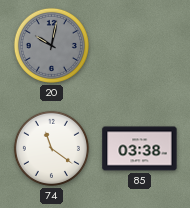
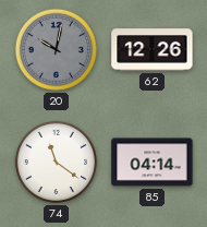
62: none -> 12:26
85: 03:38 -> 04:14
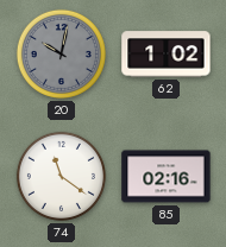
62: 12:26 -> 1:02
85: 04:14 -> 02:16
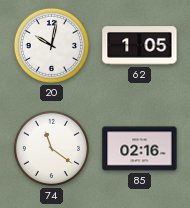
20 dial: grey -> white
62: 1:02 -> 1:05
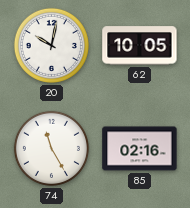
62: 1:05 -> 10:05
74: 11:21 -> 11:25
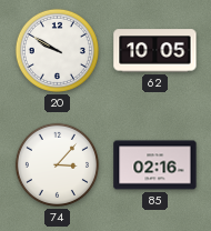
20: 10:02 -> 9:50
74: 11:25 -> 3:07
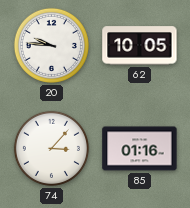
20: 9:50 -> 9:46
85: 02:16 -> 01:16
